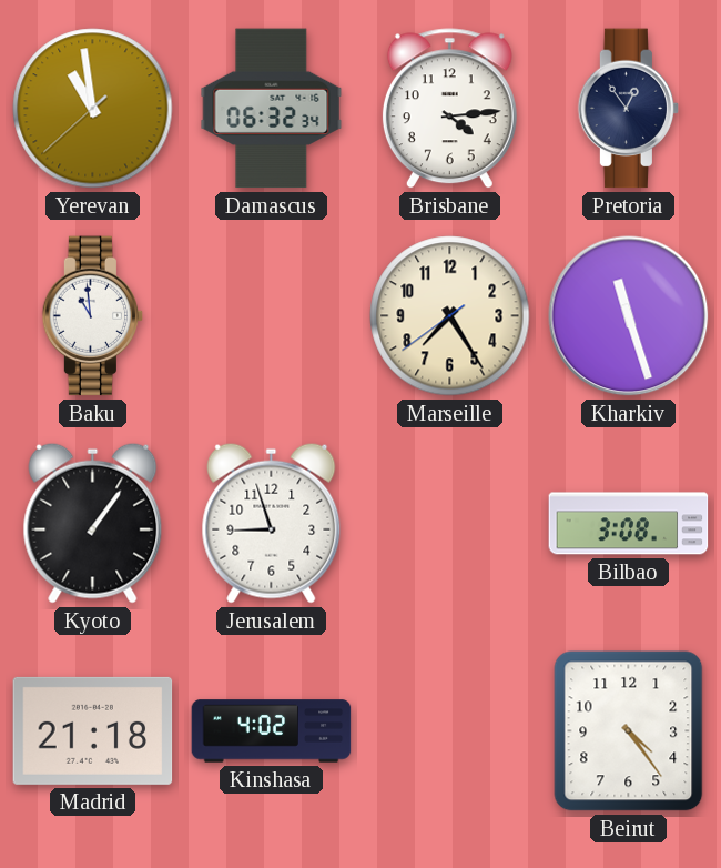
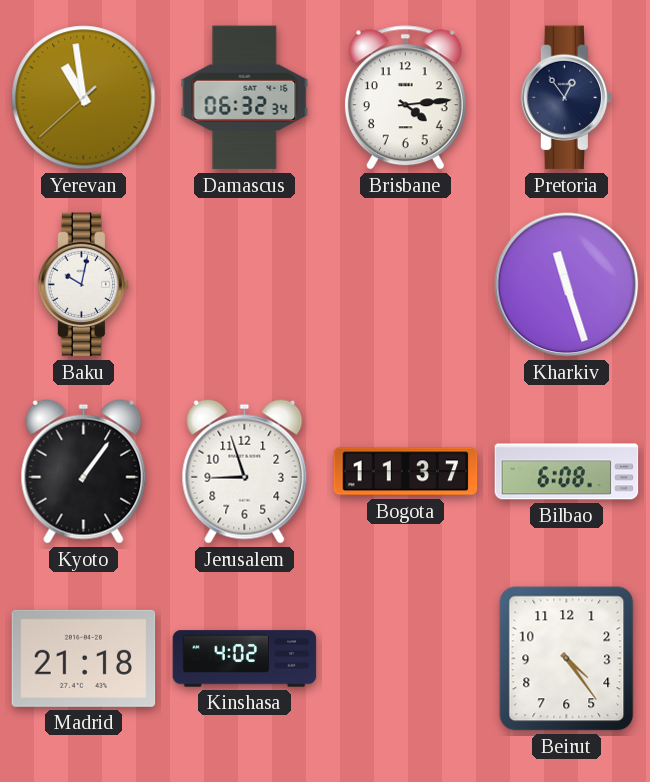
Baku: 10:59 -> 10:02
Marseille: 7:24 -> none
Bogota: none -> 11:37
Bilbao: 3:08 -> 6:08
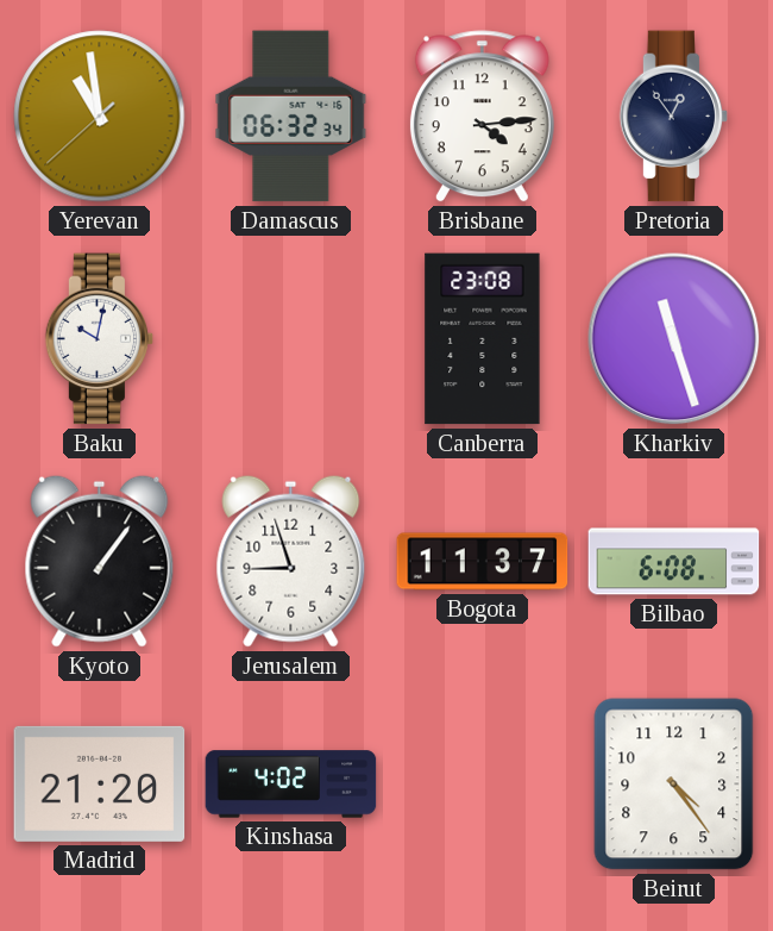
Canberra: none -> 23:08
Madrid: 21:18 -> 21:20
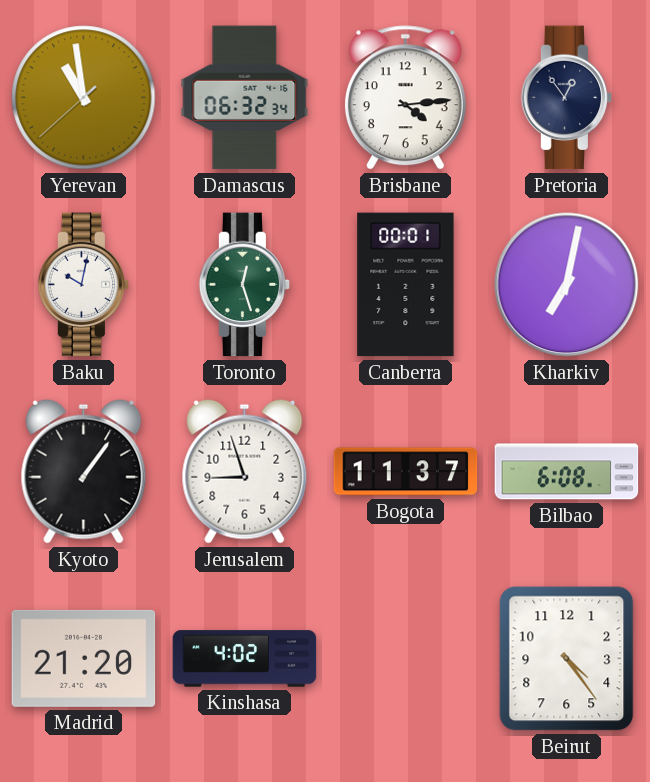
Toronto: none -> 12:27
Canberra: 23:08 -> 00:01
Kharkiv: 11:27 -> 7:02
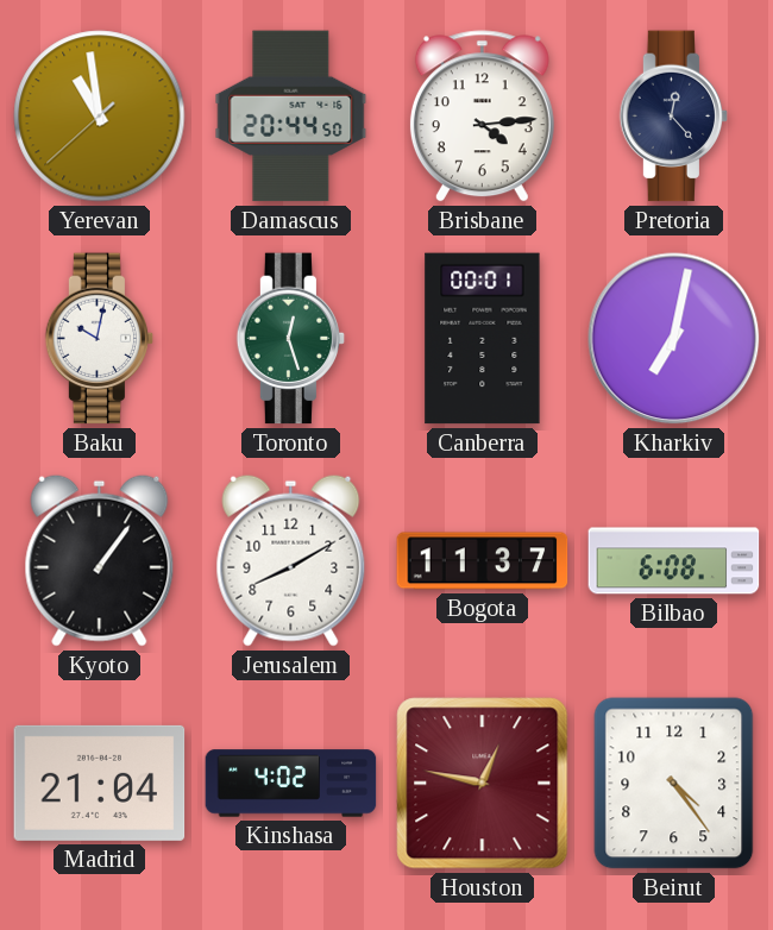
Damascus: 06:32 -> 20:44
Pretoria: 12:54 -> 12:23
Jerusalem: 8:57 -> 8:10
Madrid: 21:20 -> 21:04
Houston: none -> 12:47
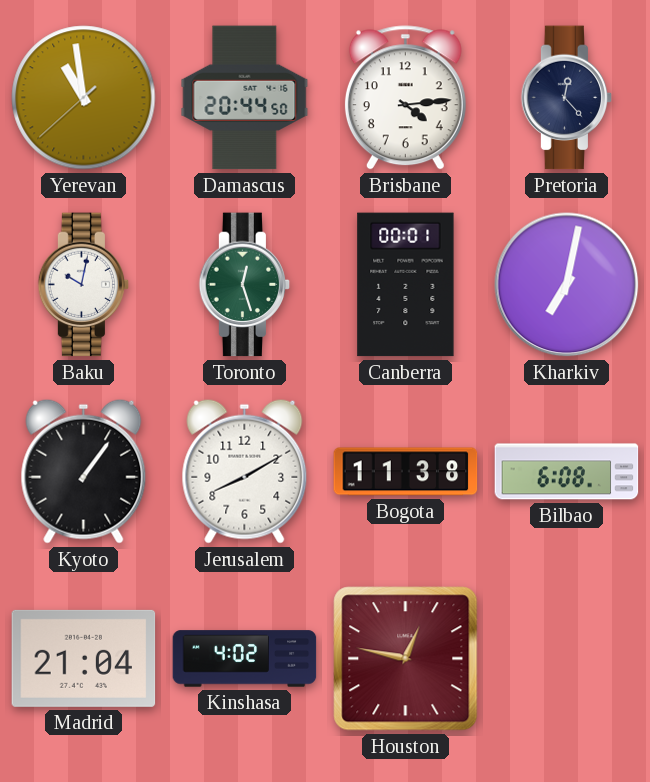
Bogota: 11:37 -> 11:38
Beirut: 4:24 -> none
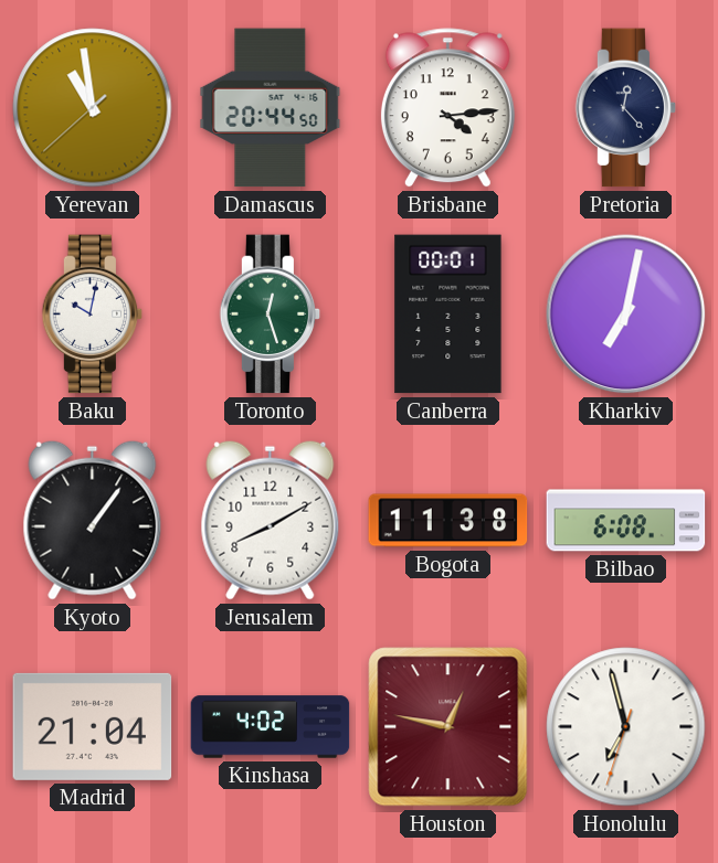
Honolulu: none -> 6:57
